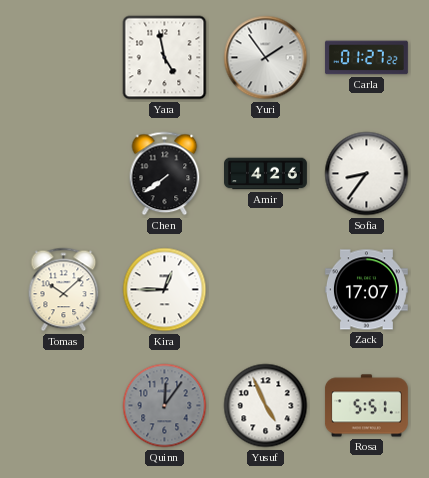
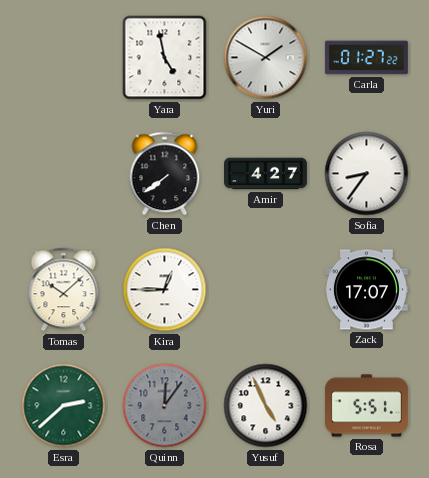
Yuri: 1:54 -> 1:50
Amir: 4:26 -> 4:27
Esra: none -> 2:38
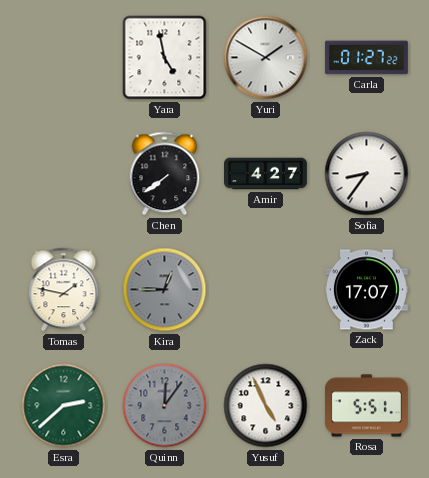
Tomas: 10:08 -> 1:47
Kira dial: white -> grey
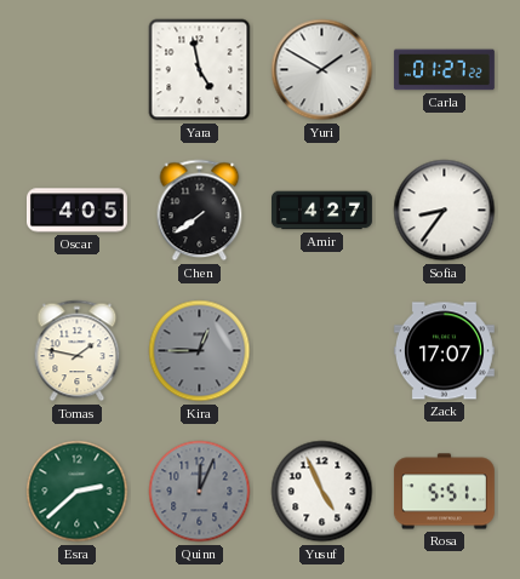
Oscar: none -> 4:05
Quinn: 12:06 -> 12:04
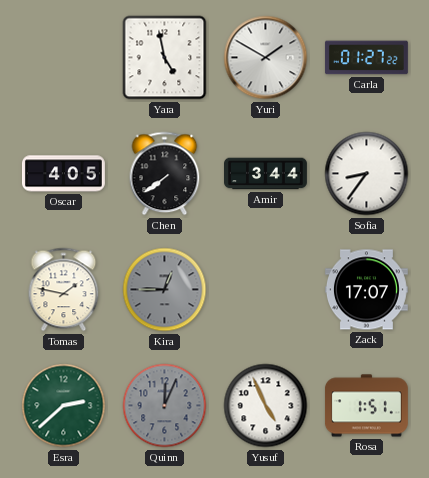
Amir: 4:27 -> 3:44
Rosa: 5:51 -> 1:51
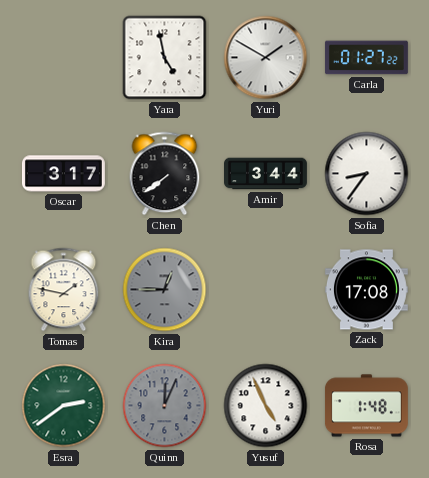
Oscar: 4:05 -> 3:17
Zack: 17:07 -> 17:08
Esra: 2:38 -> 2:39
Rosa: 1:51 -> 1:48
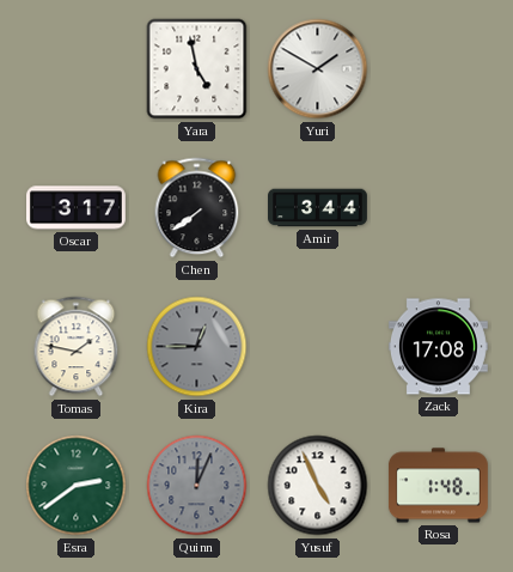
Carla: 01:27 -> none
Sofia: 8:36 -> none
